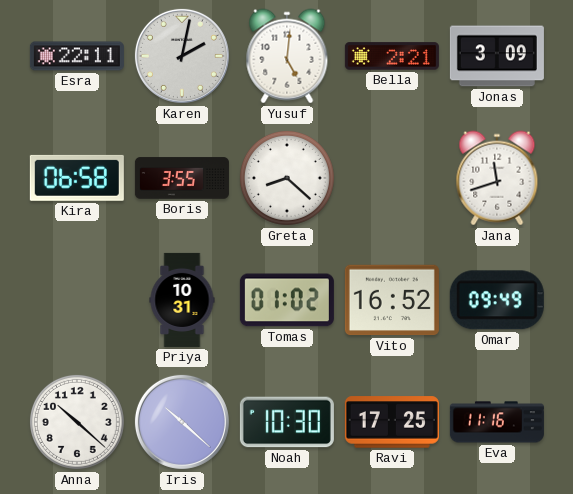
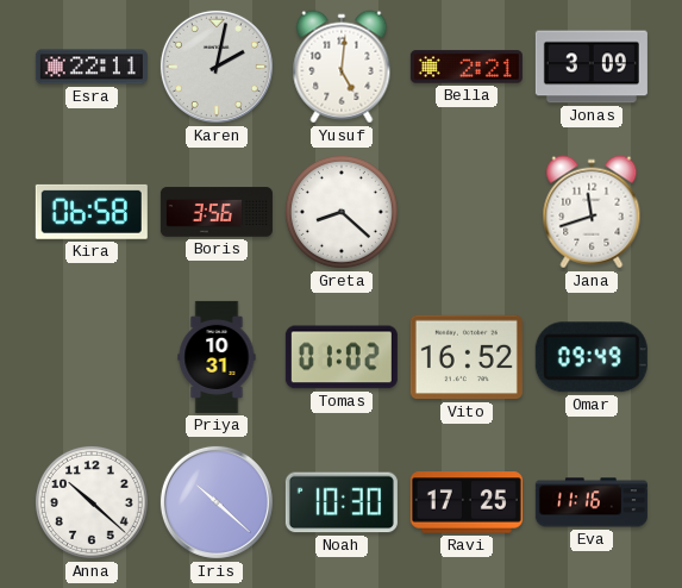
Boris: 3:55 -> 3:56
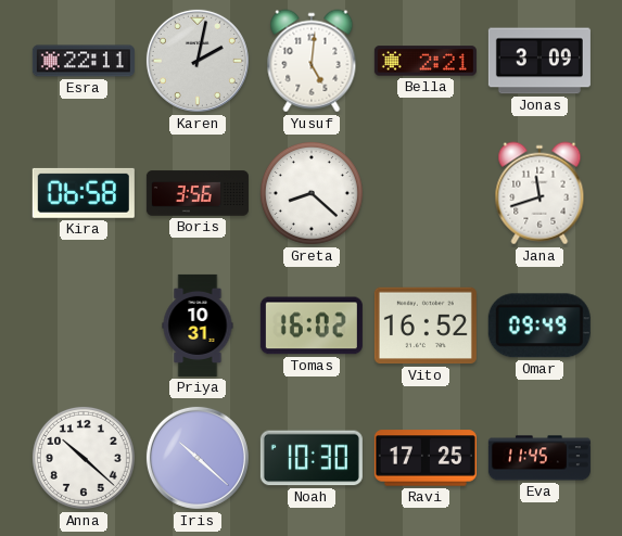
Tomas: 01:02 -> 16:02
Eva: 11:16 -> 11:45
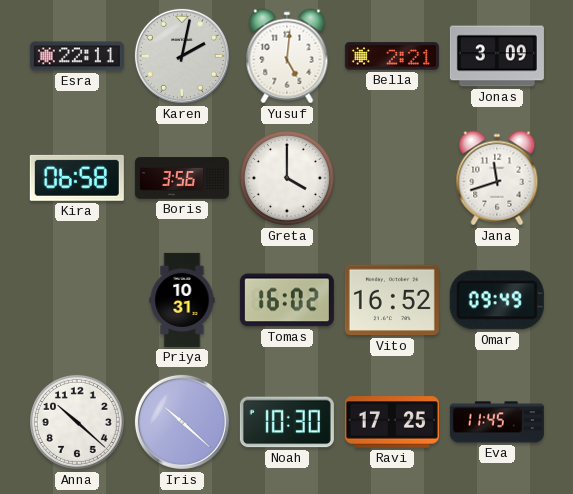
Greta: 8:22 -> 4:00
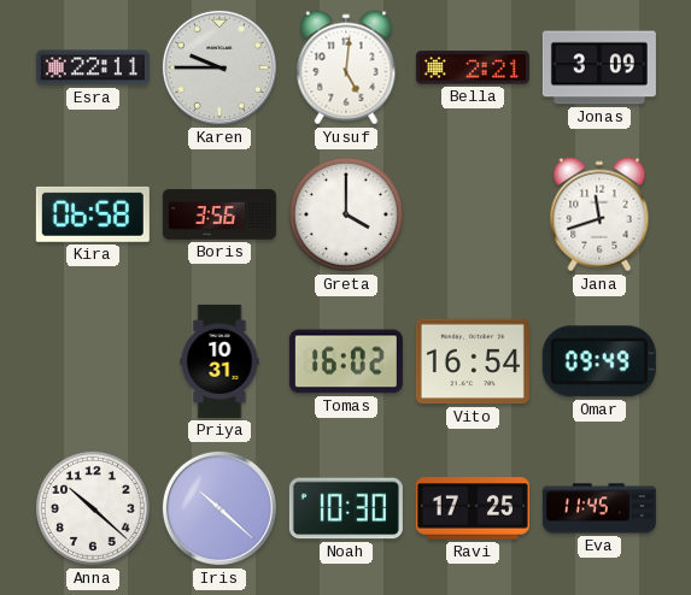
Karen: 2:02 -> 9:45
Vito: 16:52 -> 16:54
